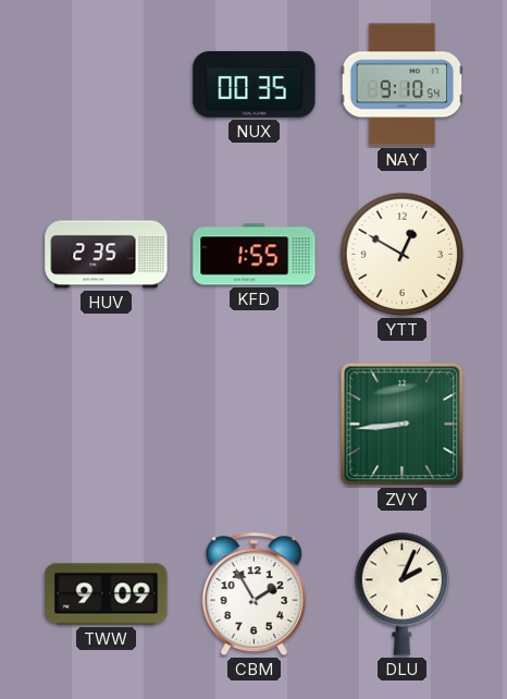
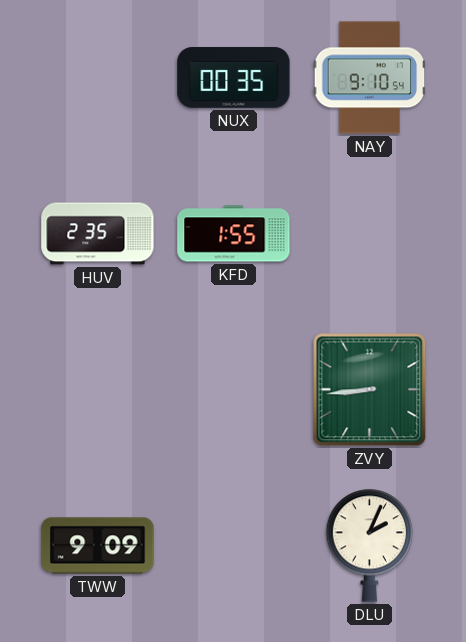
YTT: 12:50 -> none
CBM: 1:55 -> none
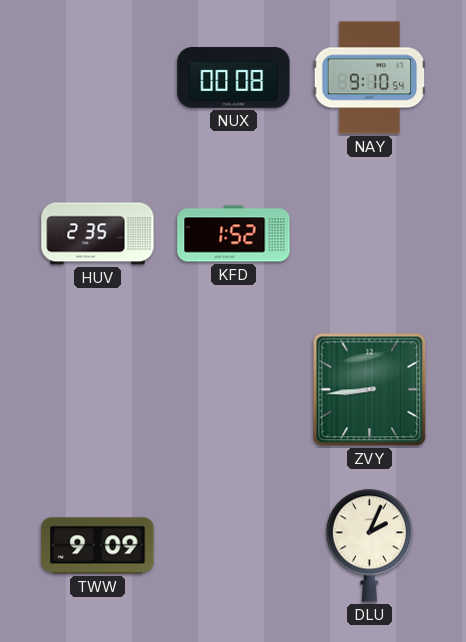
NUX: 00:35 -> 00:08
KFD: 1:55 -> 1:52
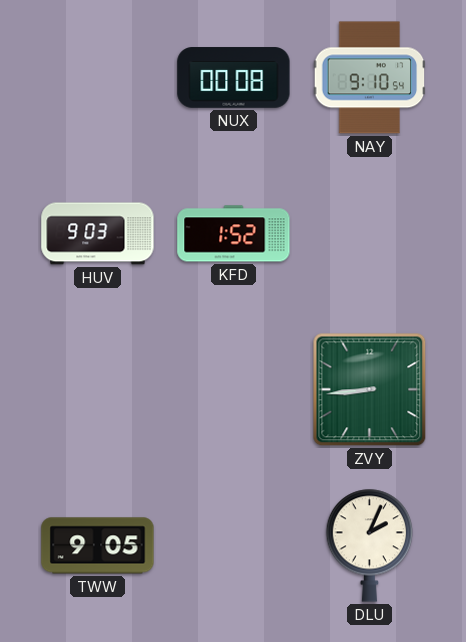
HUV: 2:35 -> 9:03
TWW: 9:09 -> 9:05
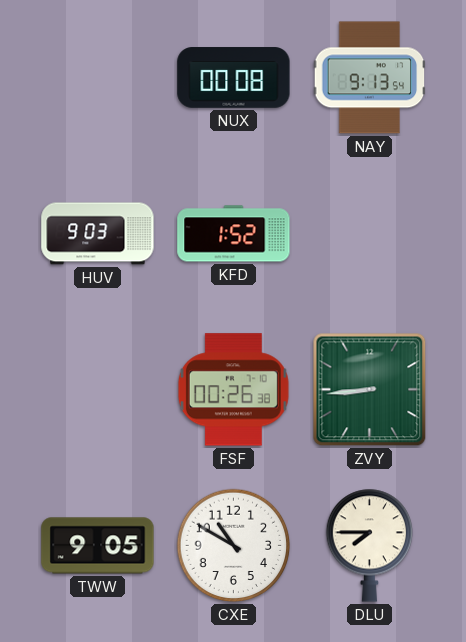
NAY: 9:10 -> 9:13
FSF: none -> 00:26
CXE: none -> 10:50
DLU: 2:04 -> 7:45
